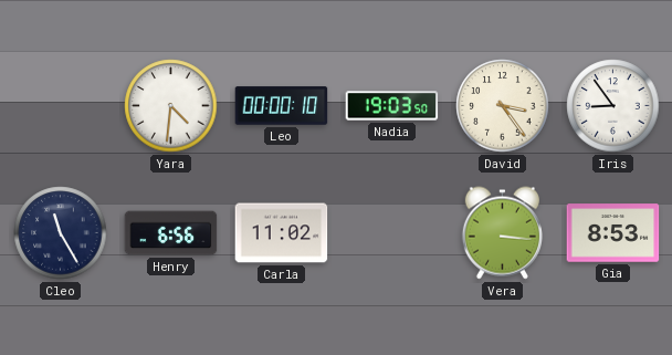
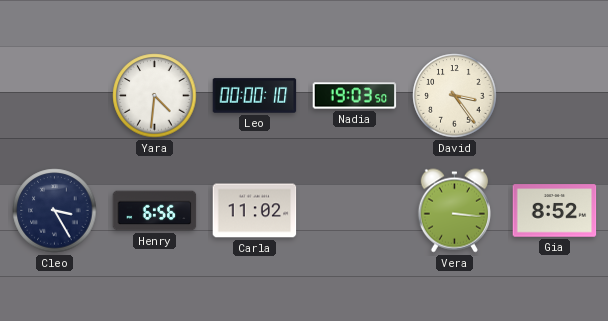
Iris: 8:54 -> none
Cleo: 11:25 -> 3:25
Gia: 8:53 -> 8:52
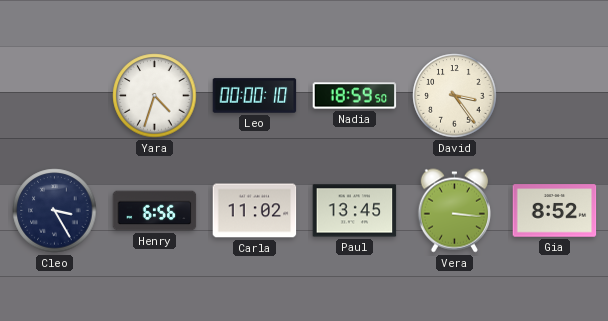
Yara: 4:31 -> 4:33
Nadia: 19:03 -> 18:59
Paul: none -> 13:45
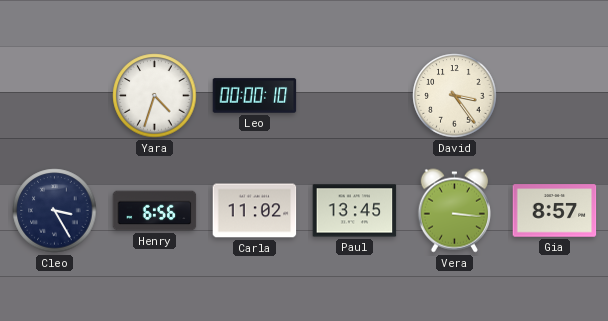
Nadia: 18:59 -> none
Gia: 8:52 -> 8:57
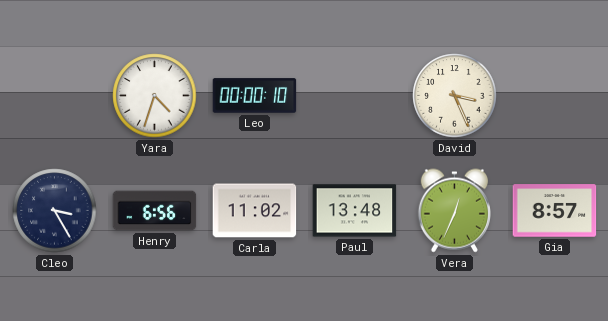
David: 3:24 -> 3:26
Paul: 13:45 -> 13:48
Vera: 3:16 -> 12:34
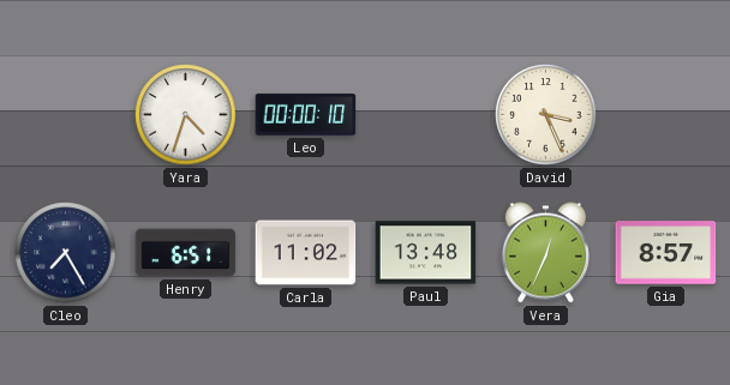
Cleo: 3:25 -> 7:25
Henry: 6:56 -> 6:51
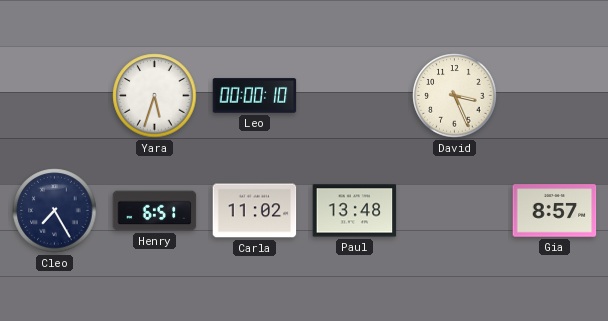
Yara: 4:33 -> 5:33
Vera: 12:34 -> none
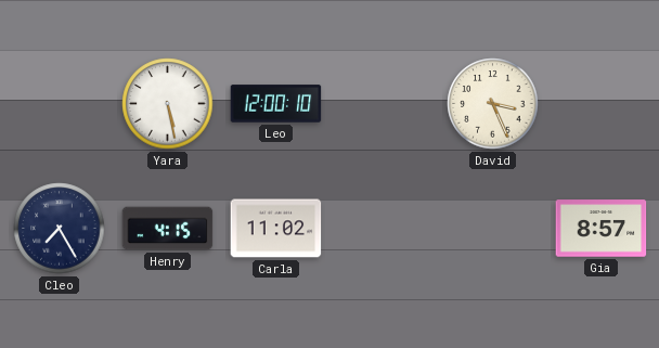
Yara: 5:33 -> 5:28
Leo: 00:00 -> 12:00
Henry: 6:51 -> 4:15
Paul: 13:48 -> none
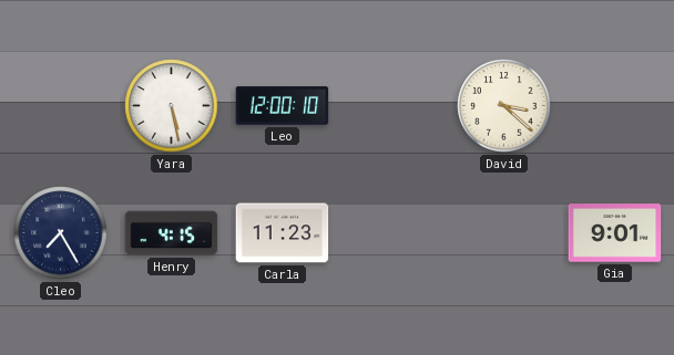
David: 3:26 -> 3:22
Carla: 11:02 -> 11:23
Gia: 8:57 -> 9:01
